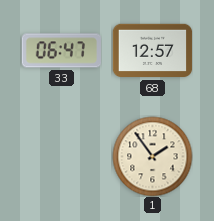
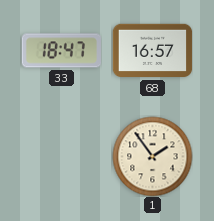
33: 06:47 -> 18:47
68: 12:57 -> 16:57
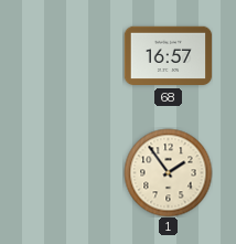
33: 18:47 -> none
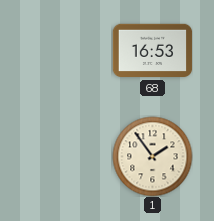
68: 16:57 -> 16:53
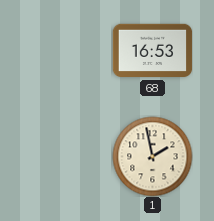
1: 1:54 -> 1:58
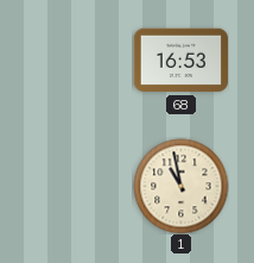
1: 1:58 -> 10:58
